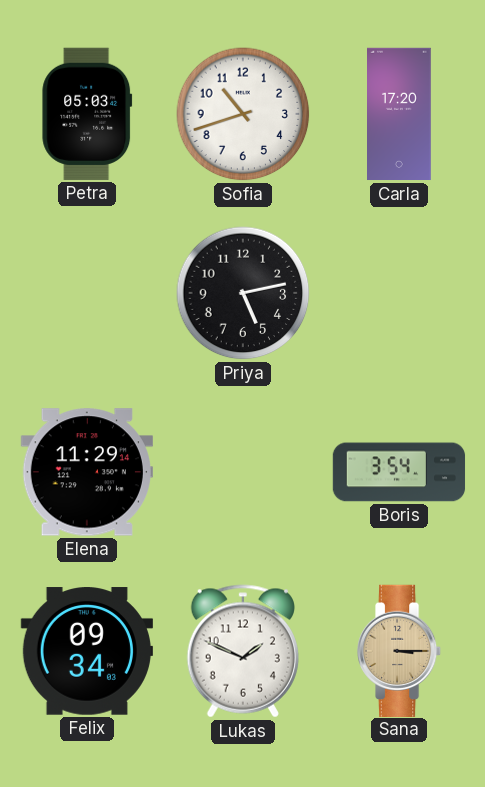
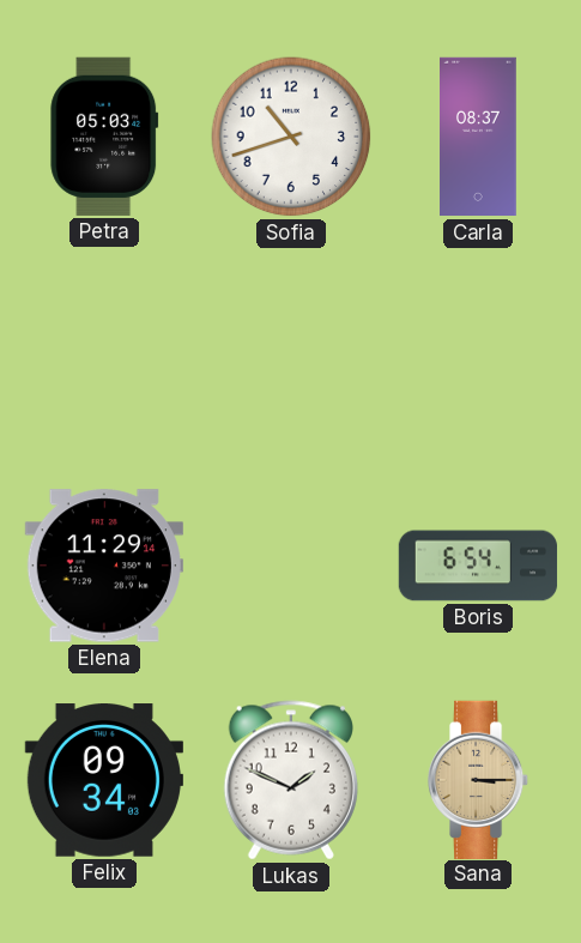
Carla: 17:20 -> 08:37
Priya: 5:13 -> none
Boris: 3:54 -> 6:54
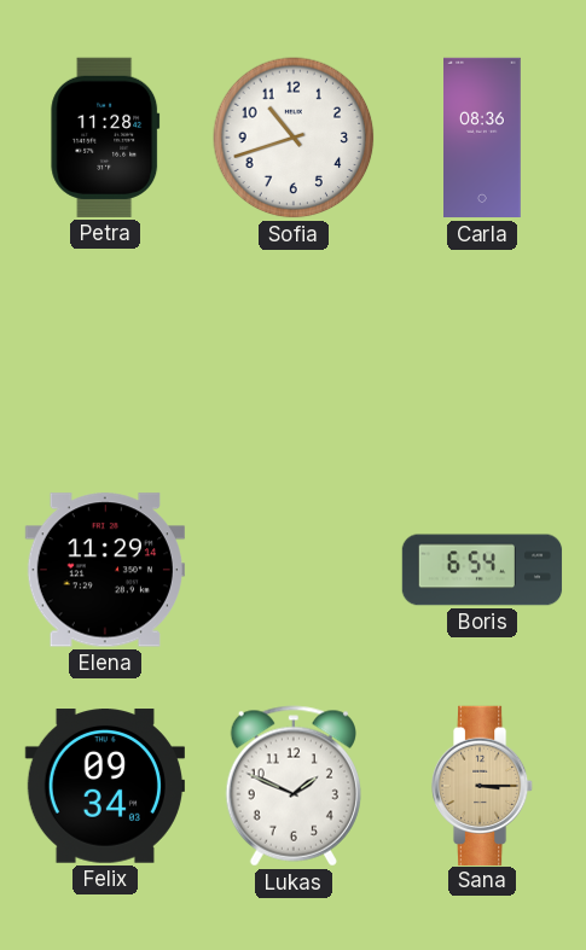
Petra: 05:03 -> 11:28
Carla: 08:37 -> 08:36
